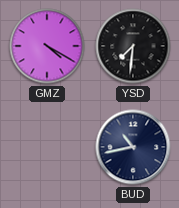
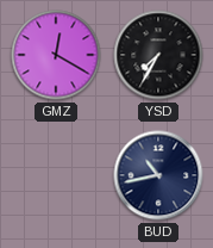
GMZ: 4:20 -> 12:20
YSD: 7:31 -> 7:35
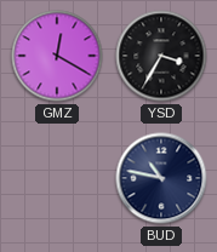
YSD: 7:35 -> 3:35
BUD: 10:43 -> 10:47
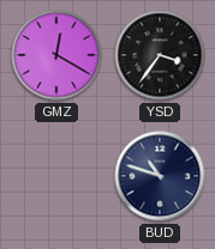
YSD: 3:35 -> 3:36
BUD: 10:47 -> 10:48
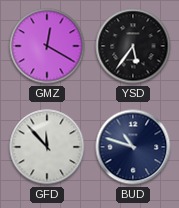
YSD: 3:36 -> 5:36
GFD: none -> 11:53
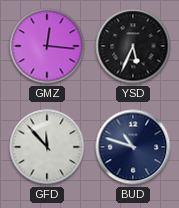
GMZ: 12:20 -> 12:16
YSD: 5:36 -> 5:34
